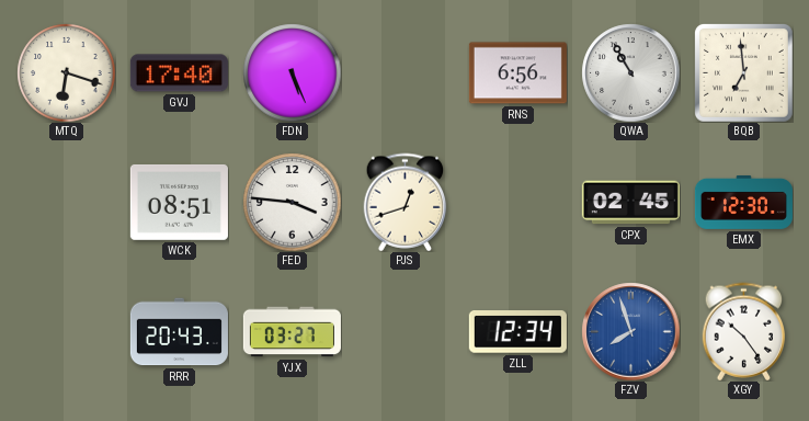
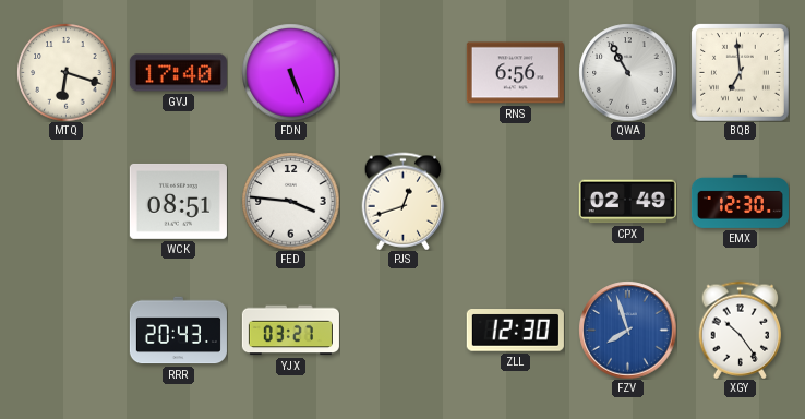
CPX: 02:45 -> 02:49
ZLL: 12:34 -> 12:30
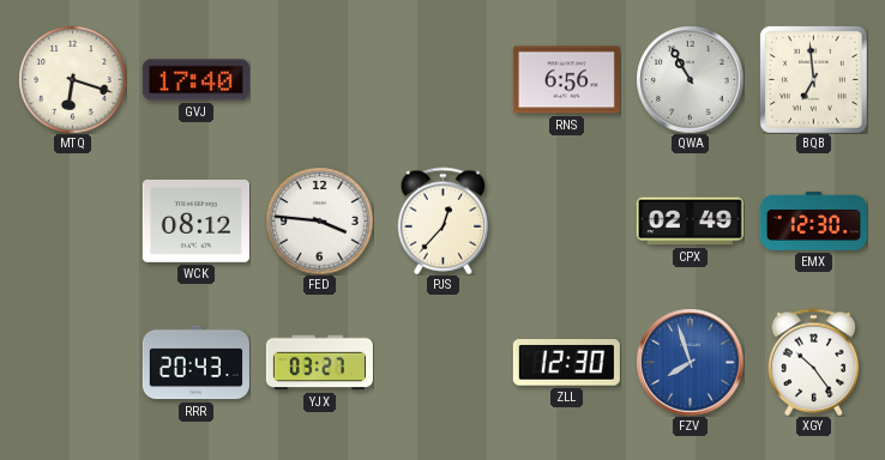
FDN: 5:26 -> none
WCK: 08:51 -> 08:12
PJS: 12:42 -> 12:37
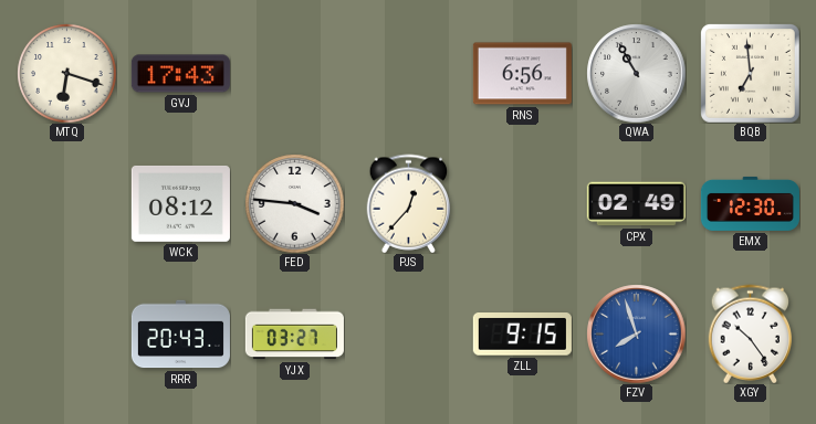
GVJ: 17:40 -> 17:43
ZLL: 12:30 -> 9:15
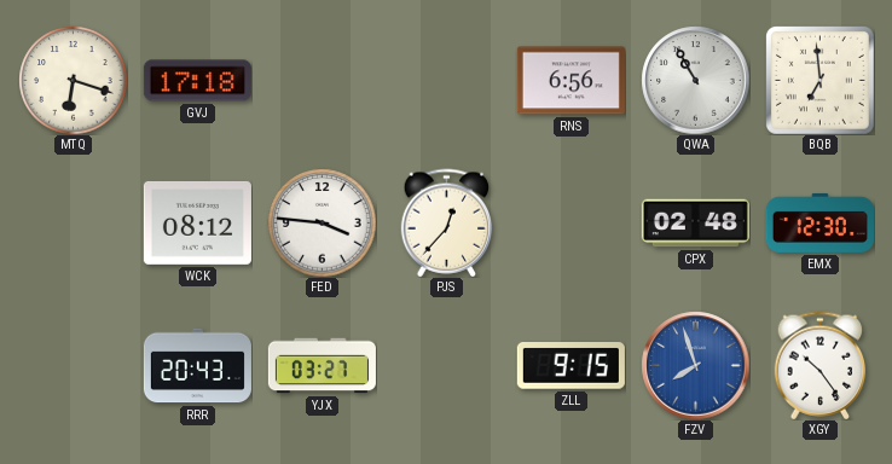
GVJ: 17:43 -> 17:18
CPX: 02:49 -> 02:48
